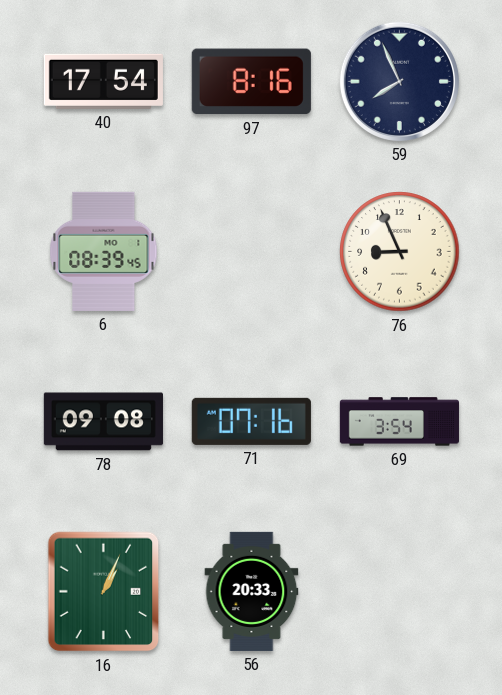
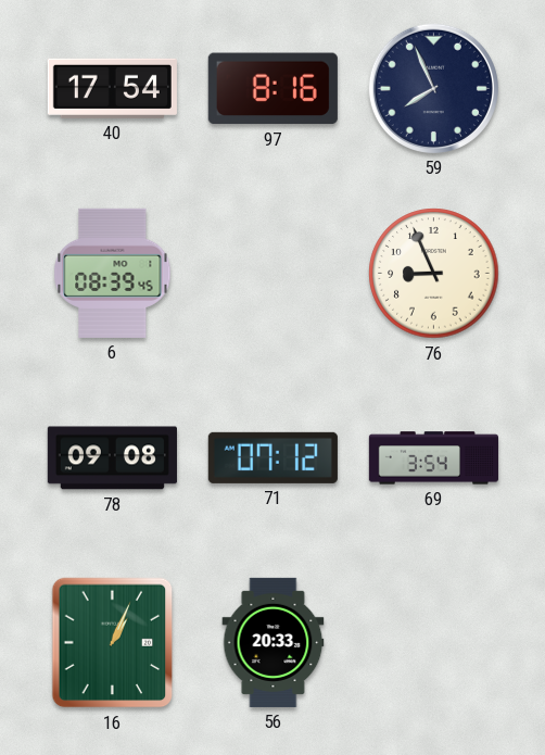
71: 07:16 -> 07:12
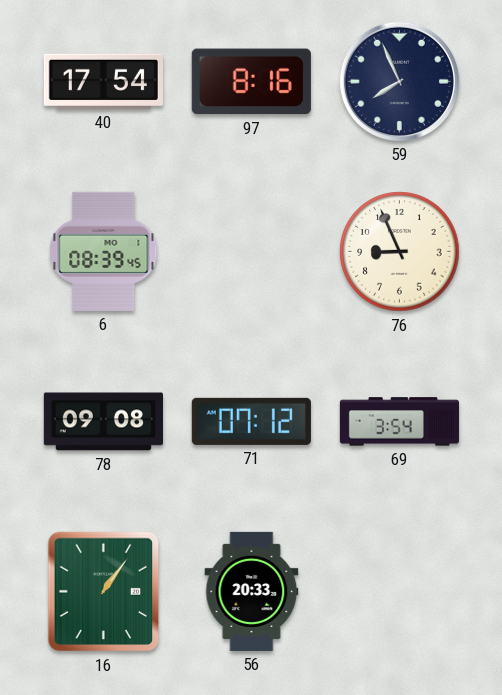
16: 1:04 -> 1:06
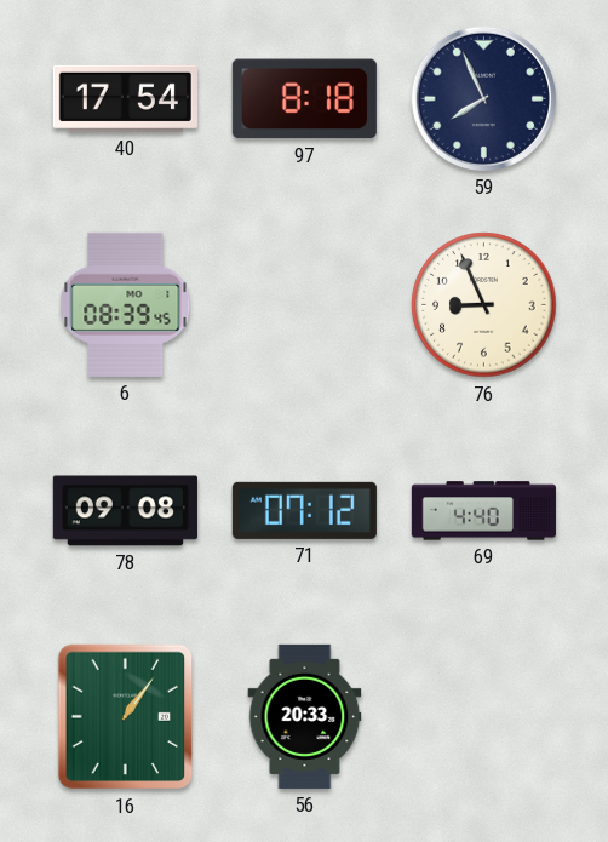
97: 8:16 -> 8:18
69: 3:54 -> 4:40
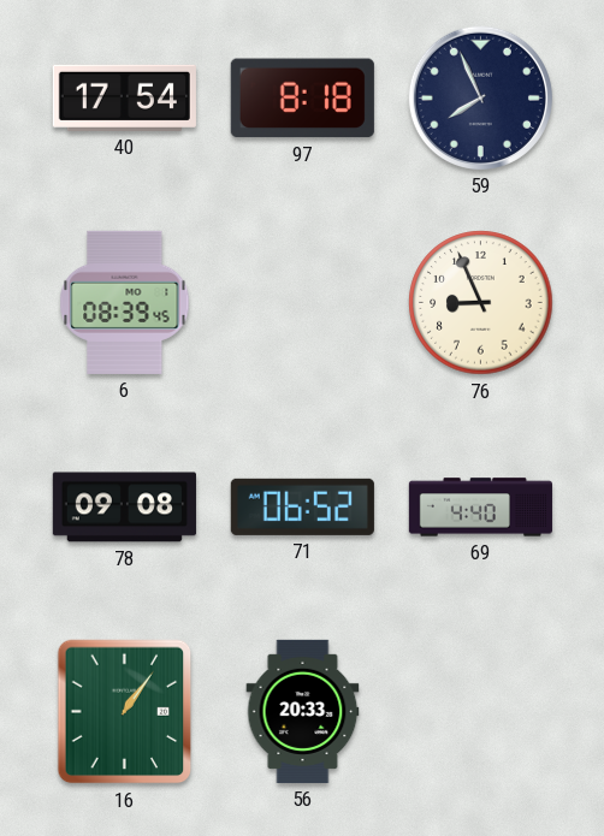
71: 07:12 -> 06:52
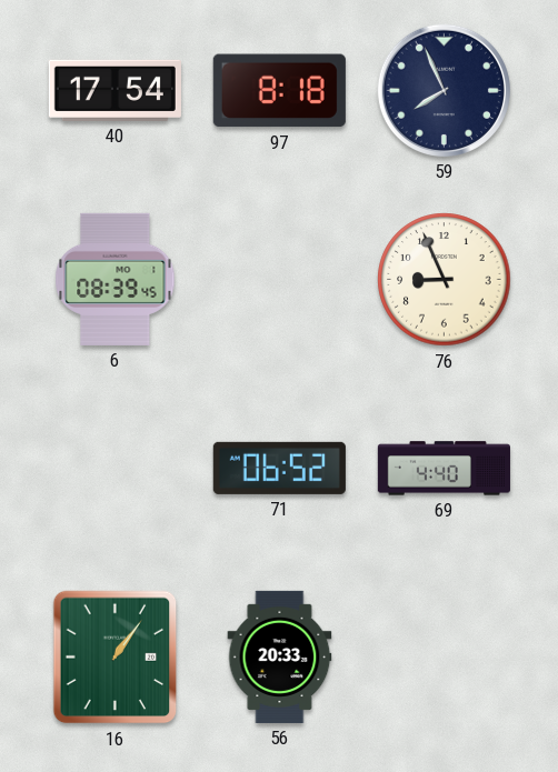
78: 09:08 -> none
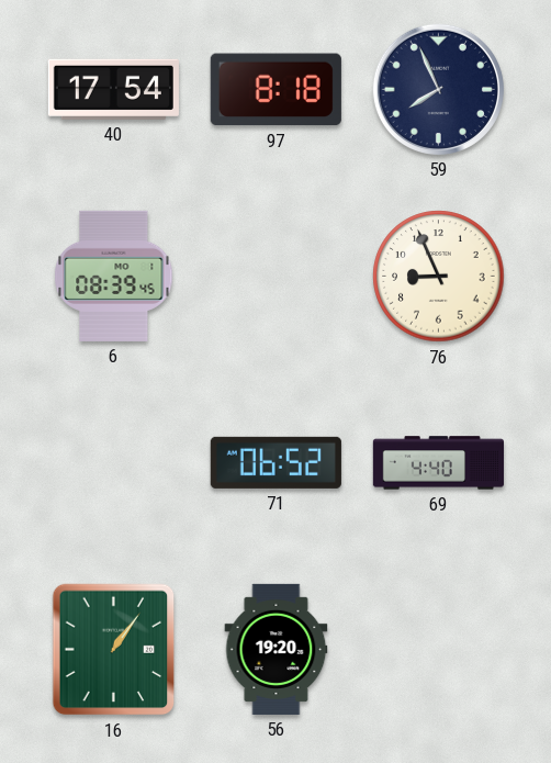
56: 20:33 -> 19:20
